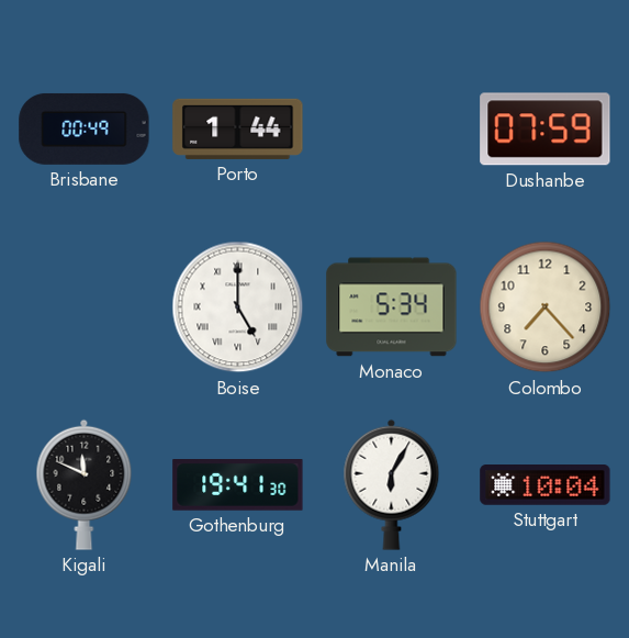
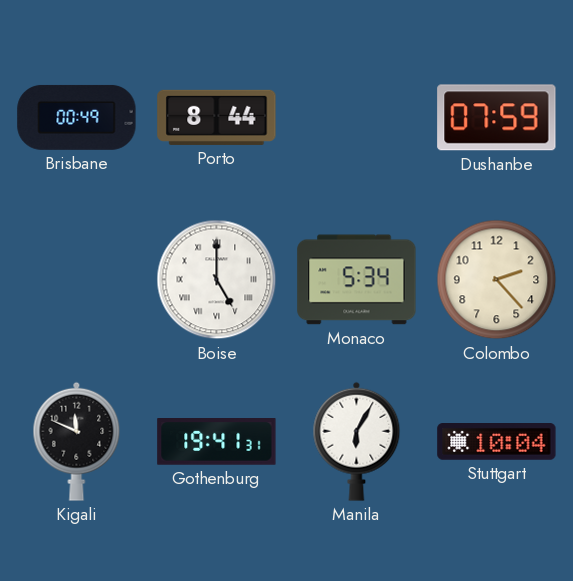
Porto: 1:44 -> 8:44
Colombo: 7:23 -> 2:23
Gothenburg: 19:41:30 -> 19:41:31
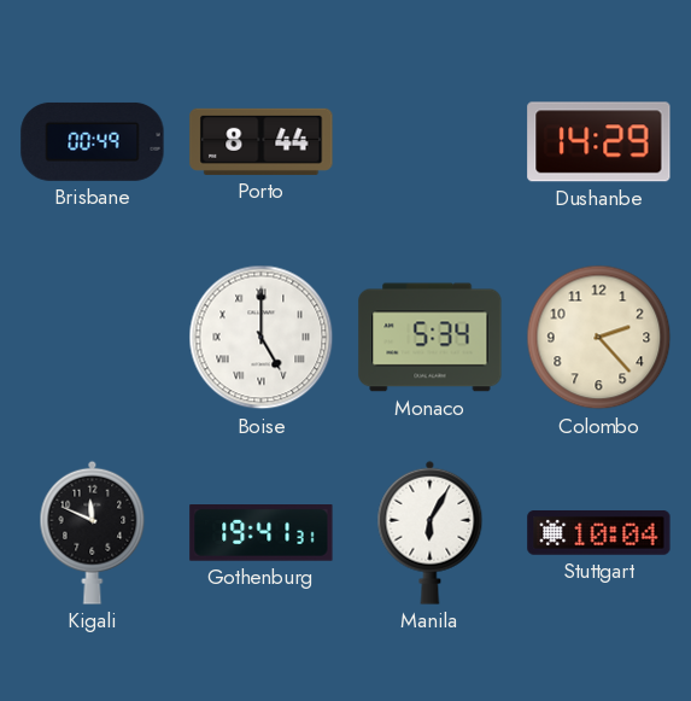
Dushanbe: 07:59 -> 14:29
